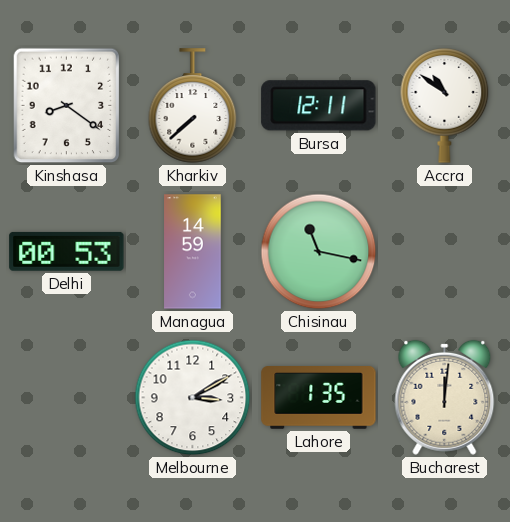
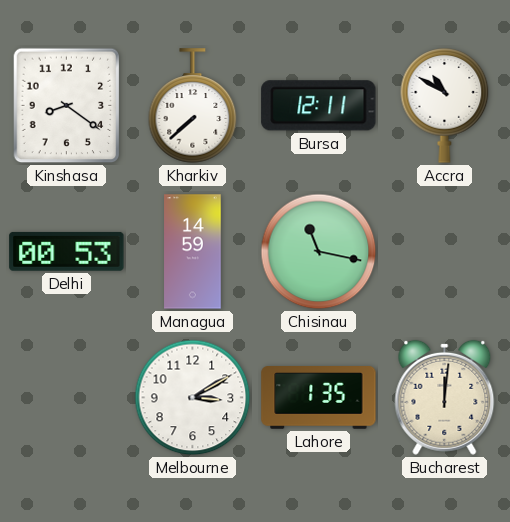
Accra: 10:51 -> 10:50
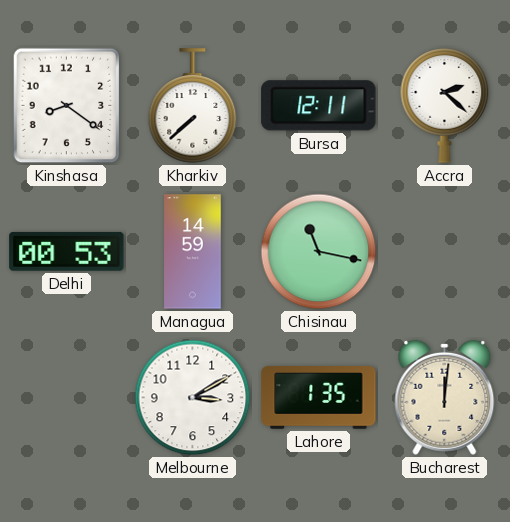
Accra: 10:50 -> 2:22
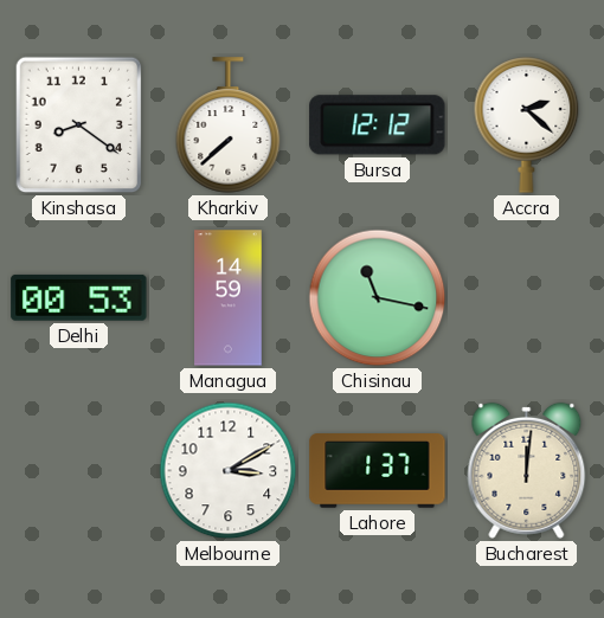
Bursa: 12:11 -> 12:12
Lahore: 1:35 -> 1:37
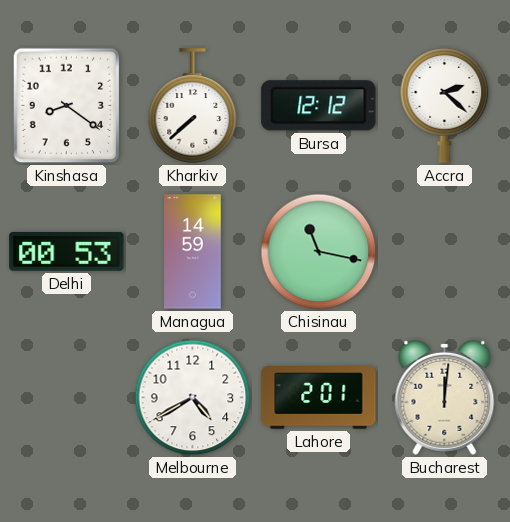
Melbourne: 3:10 -> 4:40
Lahore: 1:37 -> 2:01
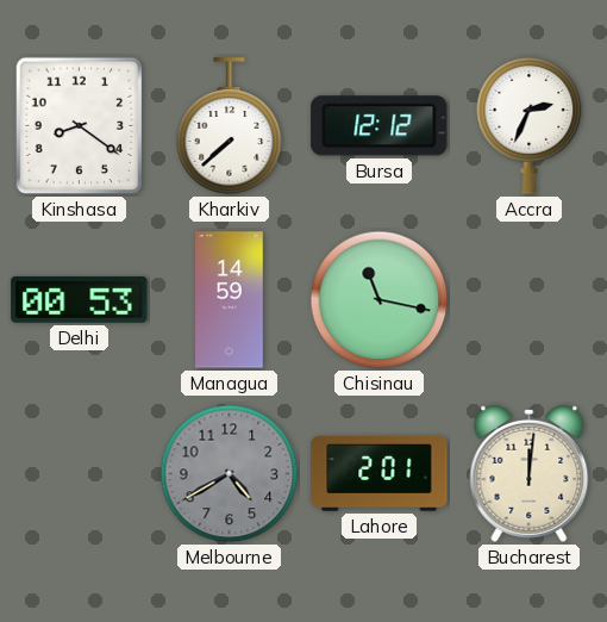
Accra: 2:22 -> 2:34
Melbourne dial: white -> grey
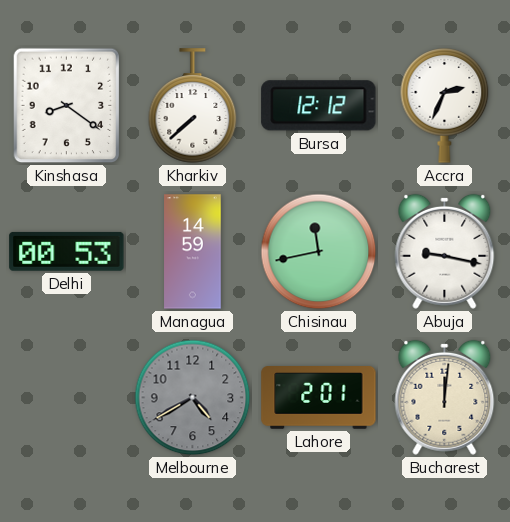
Chisinau: 11:17 -> 11:43
Abuja: none -> 9:17
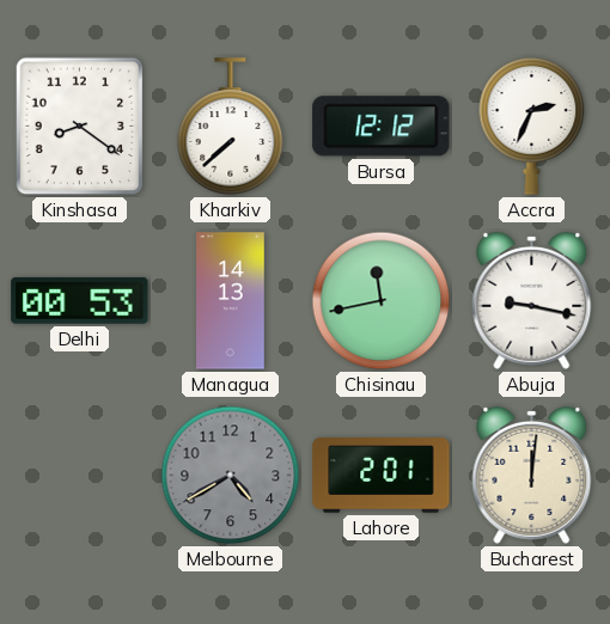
Managua: 14:59 -> 14:13
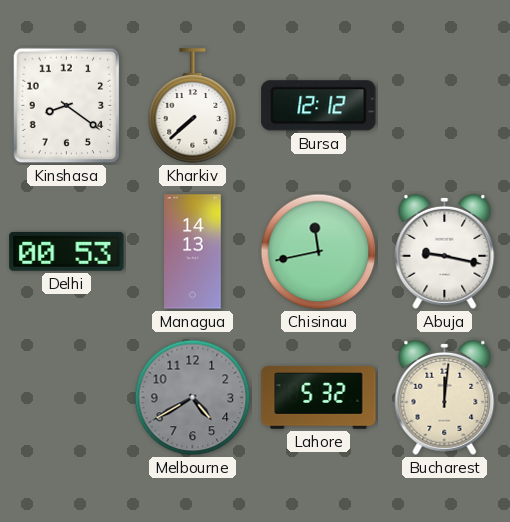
Accra: 2:34 -> none
Lahore: 2:01 -> 5:32
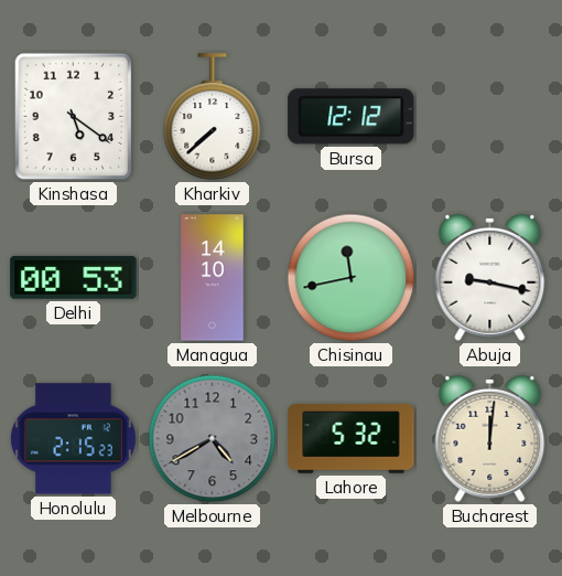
Kinshasa: 8:21 -> 5:21
Managua: 14:13 -> 14:10
Honolulu: none -> 2:15
